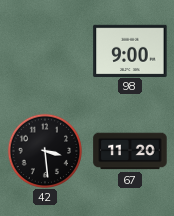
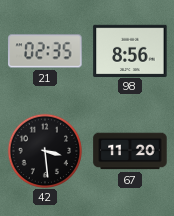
21: none -> 02:35
98: 9:00 -> 8:56
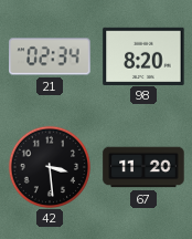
21: 02:35 -> 02:34
98: 8:56 -> 8:20
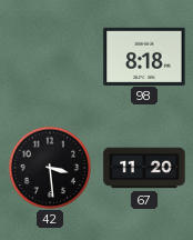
21: 02:34 -> none
98: 8:20 -> 8:18
